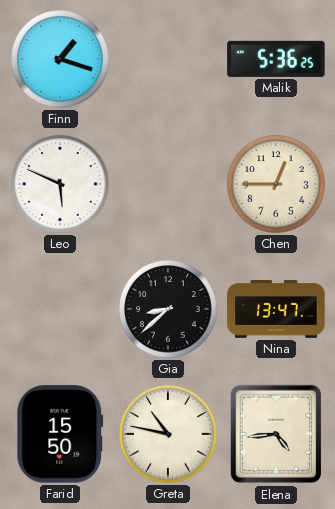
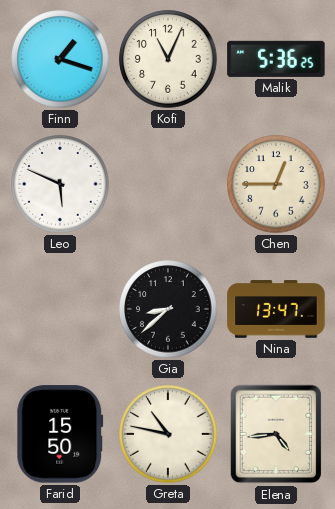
Kofi: none -> 11:04
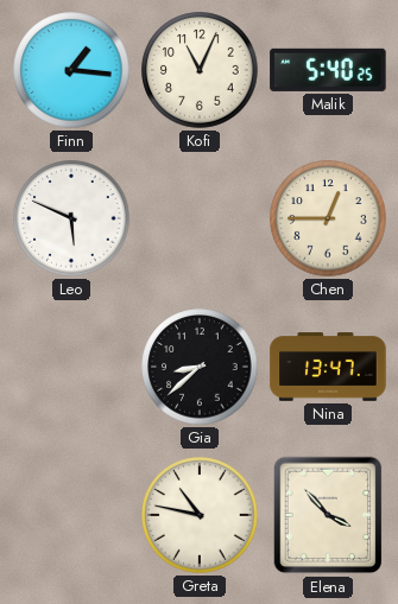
Finn: 1:18 -> 1:16
Malik: 5:36 -> 5:40
Farid: 15:50 -> none
Elena: 4:44 -> 3:53
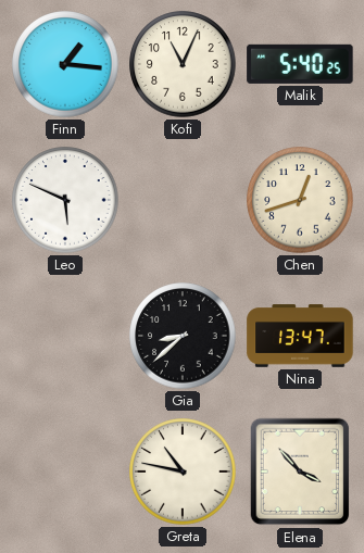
Chen: 12:45 -> 12:42
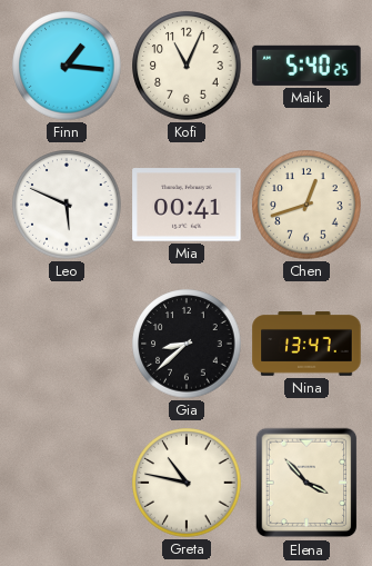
Mia: none -> 00:41
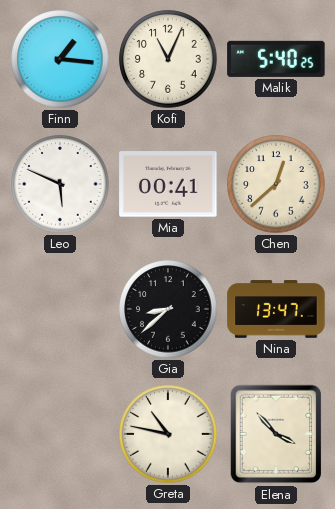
Chen: 12:42 -> 12:38
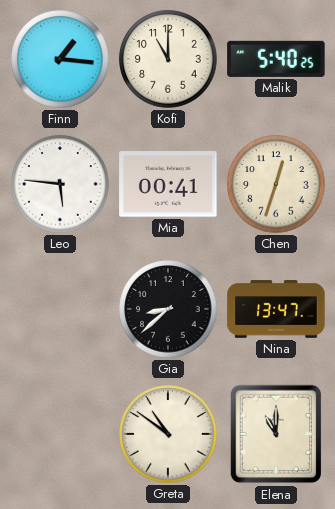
Kofi: 11:04 -> 11:00
Leo: 5:49 -> 5:46
Chen: 12:38 -> 12:33
Greta: 10:47 -> 10:51
Elena: 3:53 -> 11:00
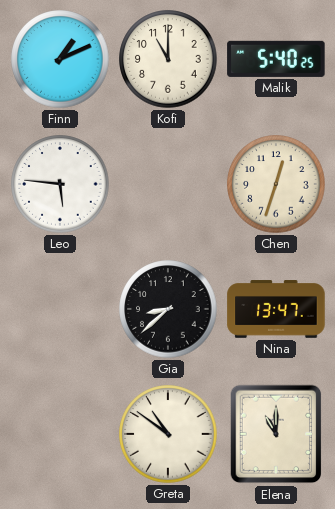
Finn: 1:16 -> 1:11
Mia: 00:41 -> none
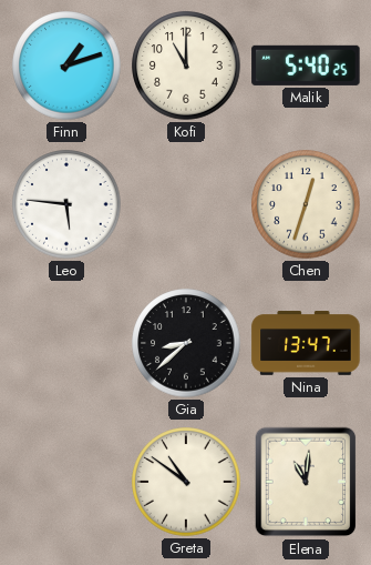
Finn: 1:11 -> 1:12
Elena: 11:00 -> 11:01
